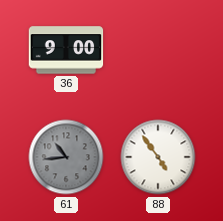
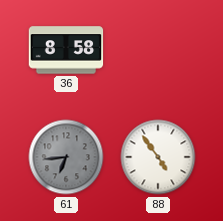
36: 9:00 -> 8:58
61: 10:44 -> 6:44
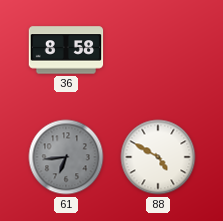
88: 4:54 -> 4:50
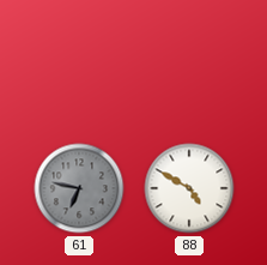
36: 8:58 -> none
61: 6:44 -> 6:47
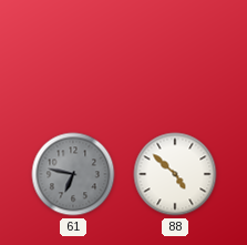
88: 4:50 -> 4:52
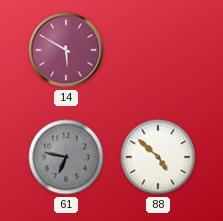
14: none -> 5:50
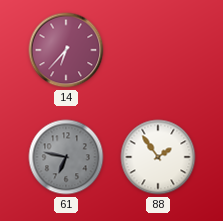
14: 5:50 -> 6:37
88: 4:52 -> 1:54
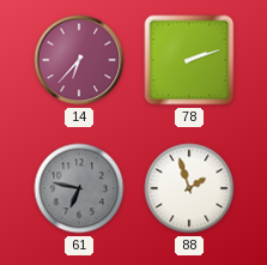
78: none -> 2:12
88: 1:54 -> 1:57
